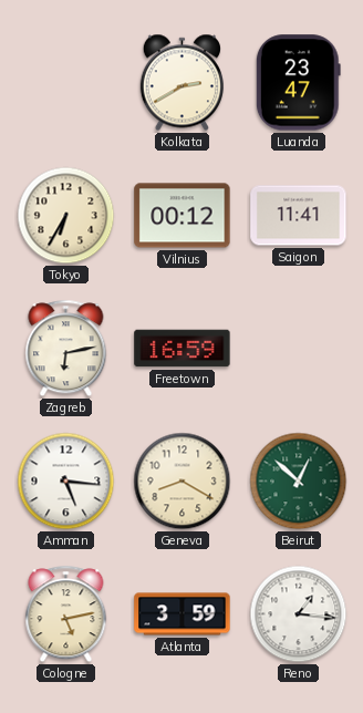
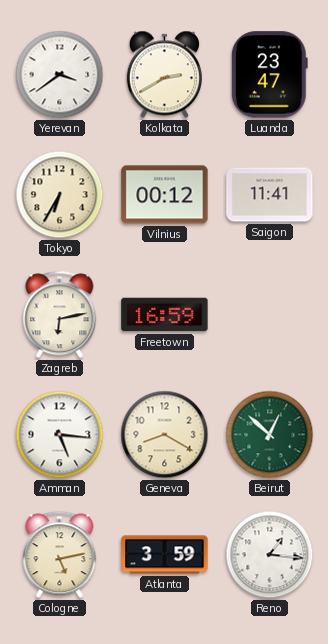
Yerevan: none -> 3:39
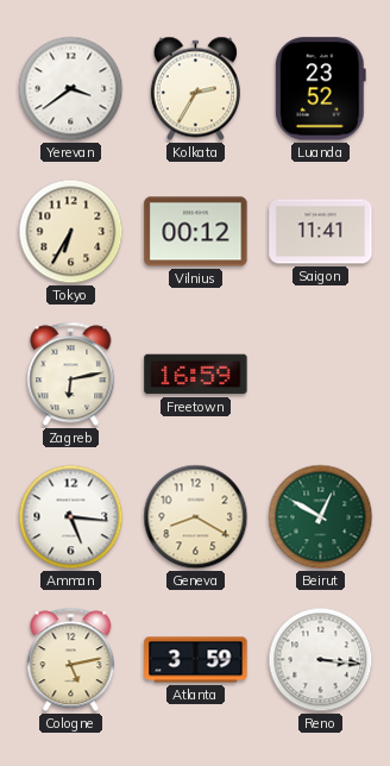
Kolkata: 2:40 -> 2:35
Luanda: 23:47 -> 23:52
Beirut: 12:52 -> 12:50
Reno: 1:16 -> 3:16
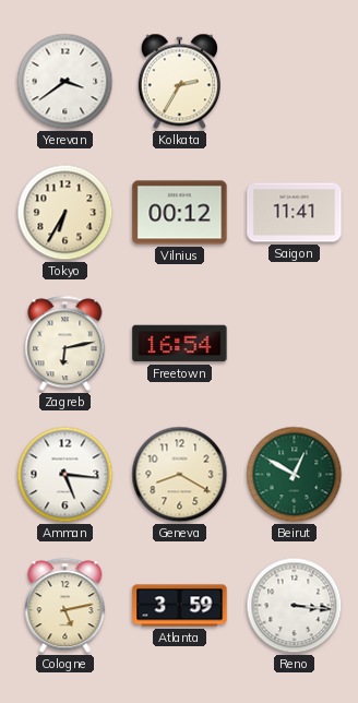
Luanda: 23:52 -> none
Freetown: 16:59 -> 16:54
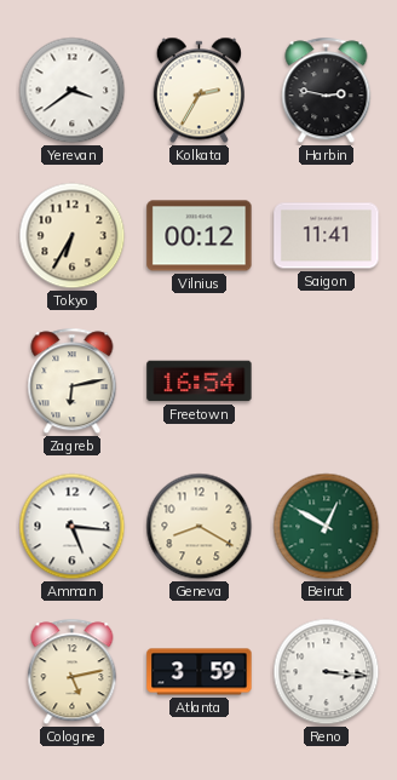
Harbin: none -> 2:47
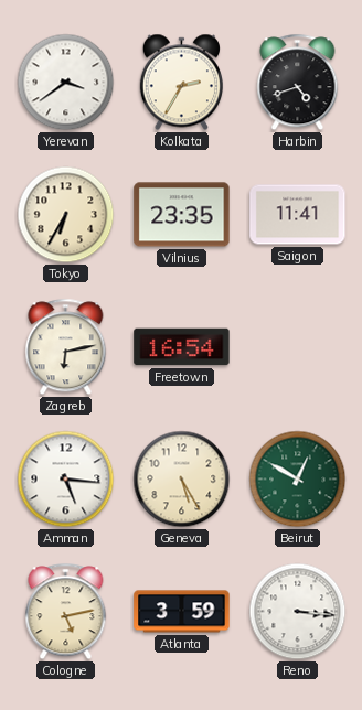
Harbin: 2:47 -> 4:42
Vilnius: 00:12 -> 23:35
Geneva: 8:20 -> 5:25
